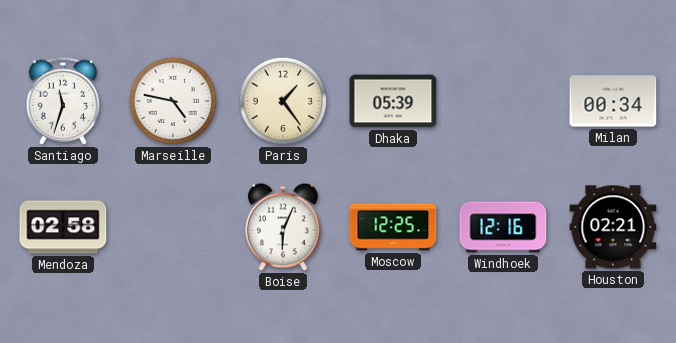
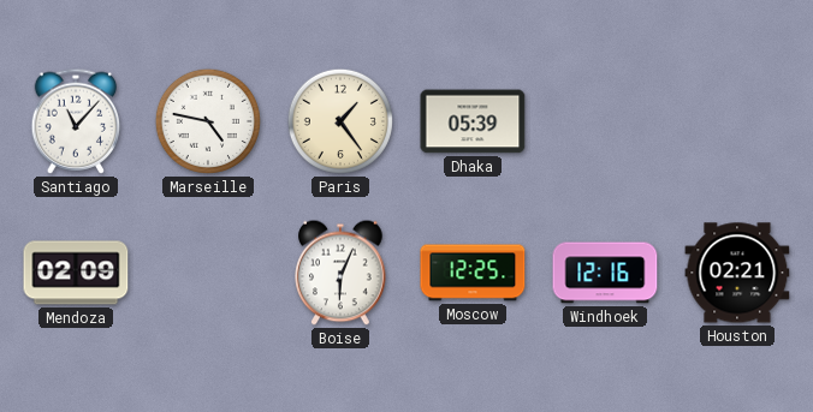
Santiago: 11:33 -> 11:07
Milan: 00:34 -> none
Mendoza: 02:58 -> 02:09
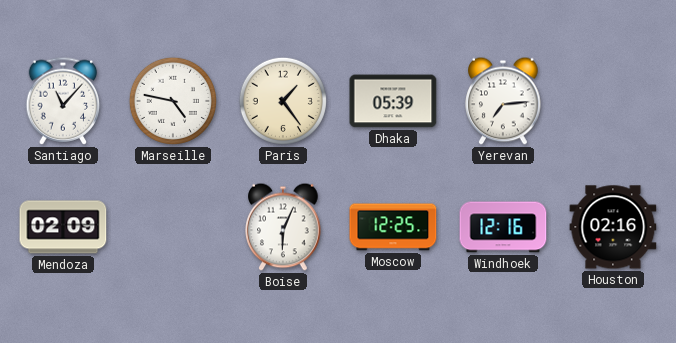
Yerevan: none -> 7:14
Houston: 02:21 -> 02:16
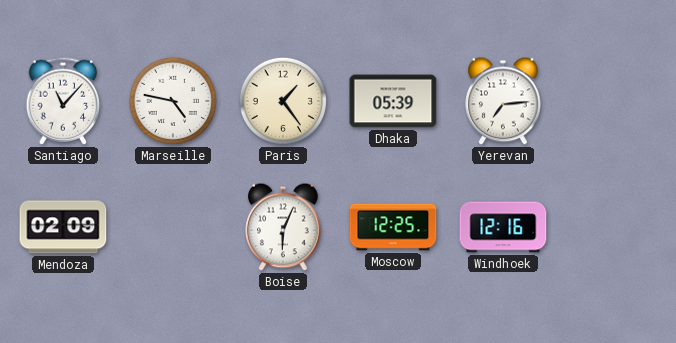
Houston: 02:16 -> none
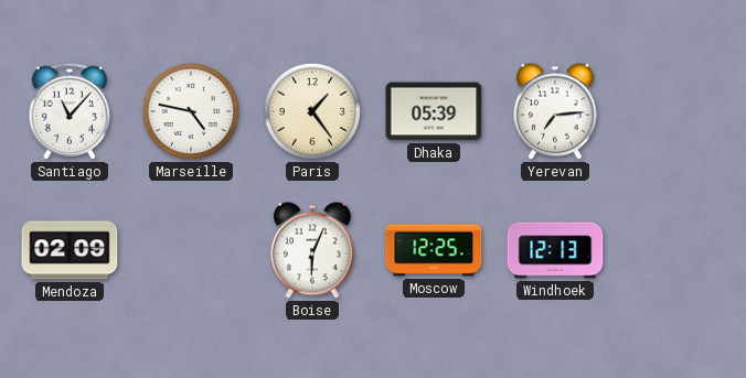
Windhoek: 12:16 -> 12:13
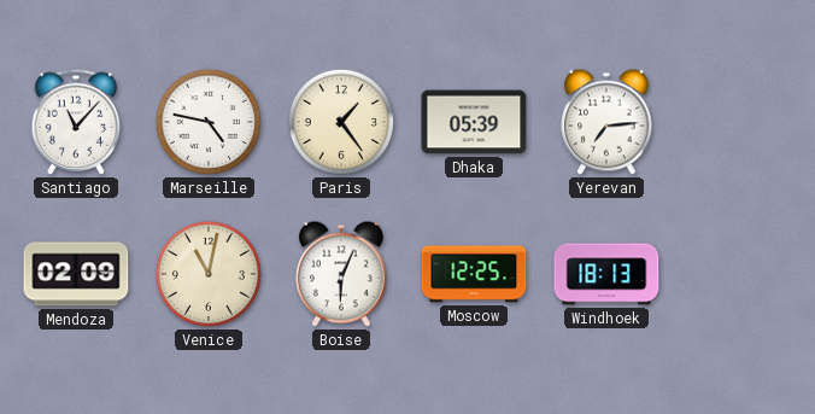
Venice: none -> 11:02
Windhoek: 12:13 -> 18:13
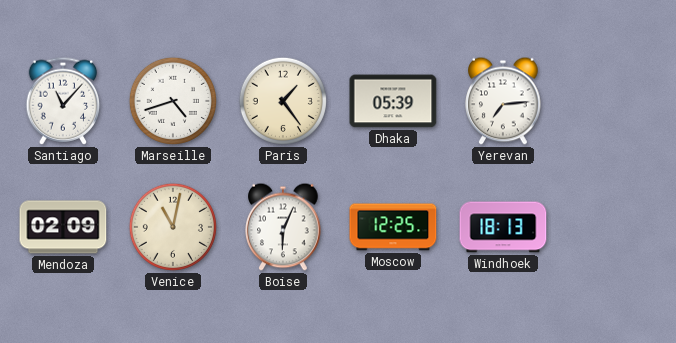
Marseille: 4:47 -> 4:42
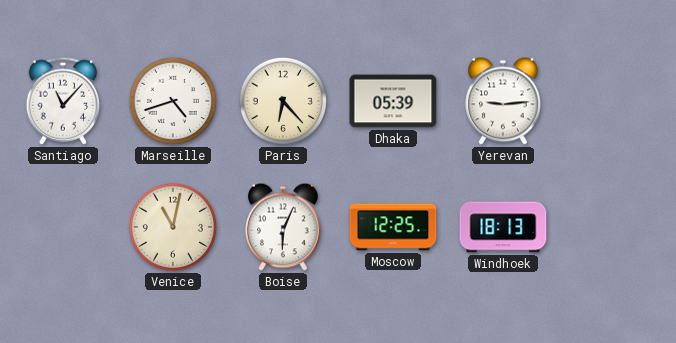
Paris: 1:24 -> 6:23
Yerevan: 7:14 -> 9:14
Mendoza: 02:09 -> none
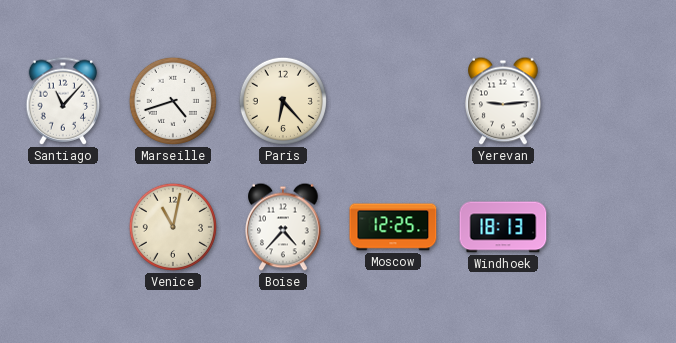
Dhaka: 05:39 -> none
Boise: 6:04 -> 4:37
